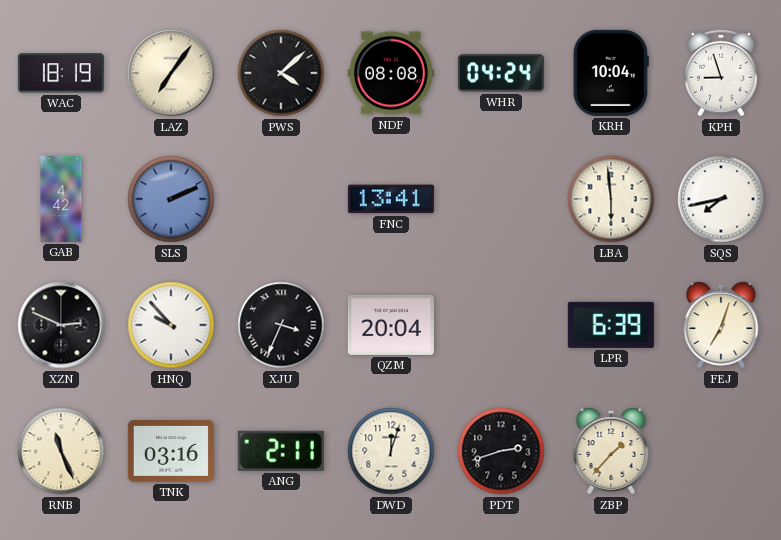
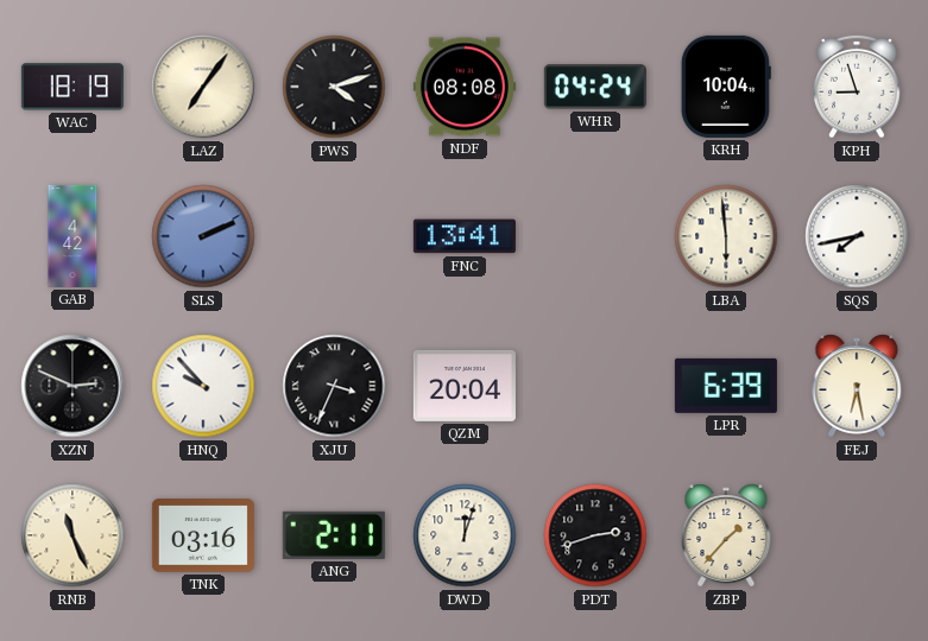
PWS: 4:08 -> 4:12
FEJ: 7:03 -> 6:28
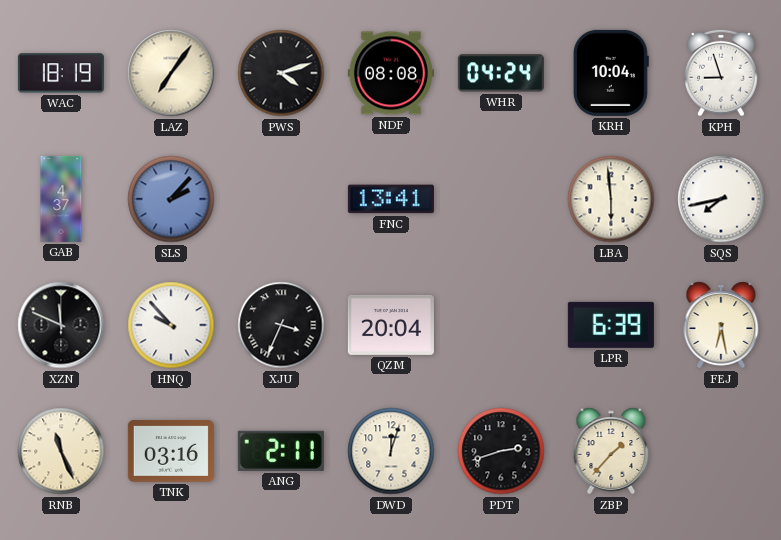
GAB: 4:42 -> 4:37
SLS: 2:11 -> 2:07
XZN: 2:49 -> 11:49
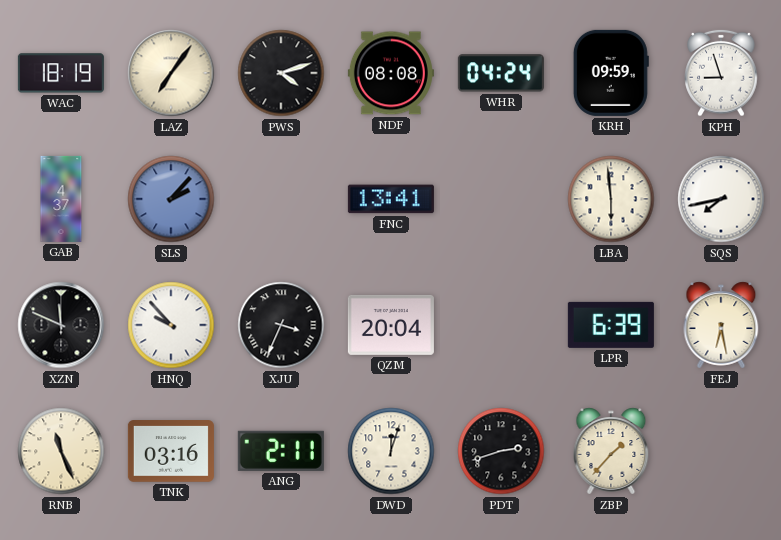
KRH: 10:04 -> 09:59
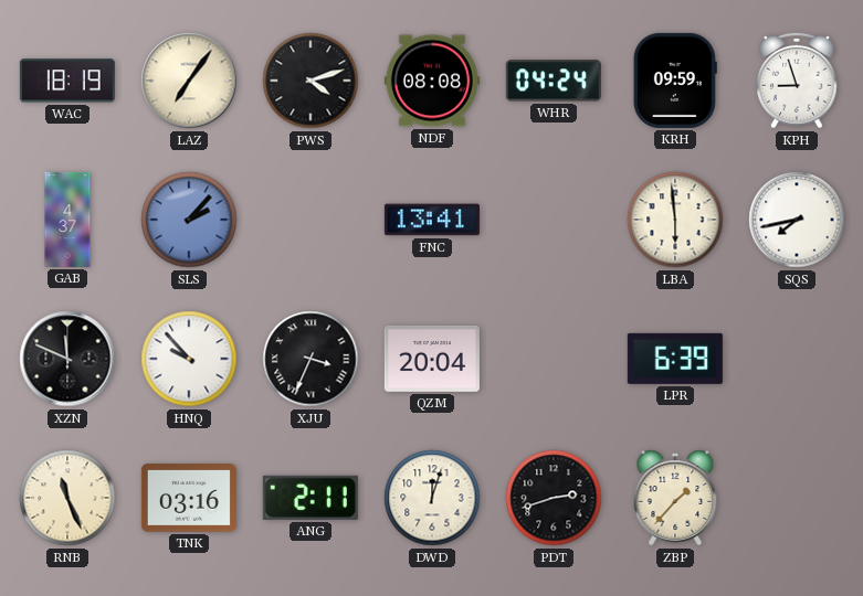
FEJ: 6:28 -> none
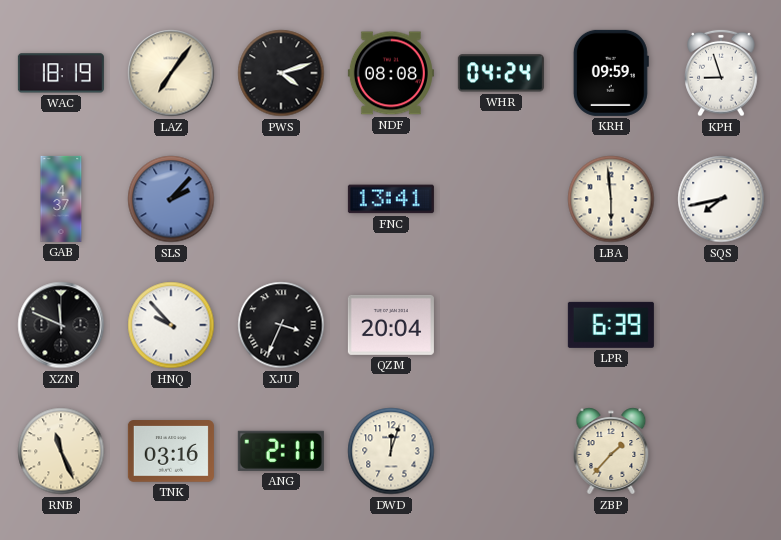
PDT: 2:42 -> none
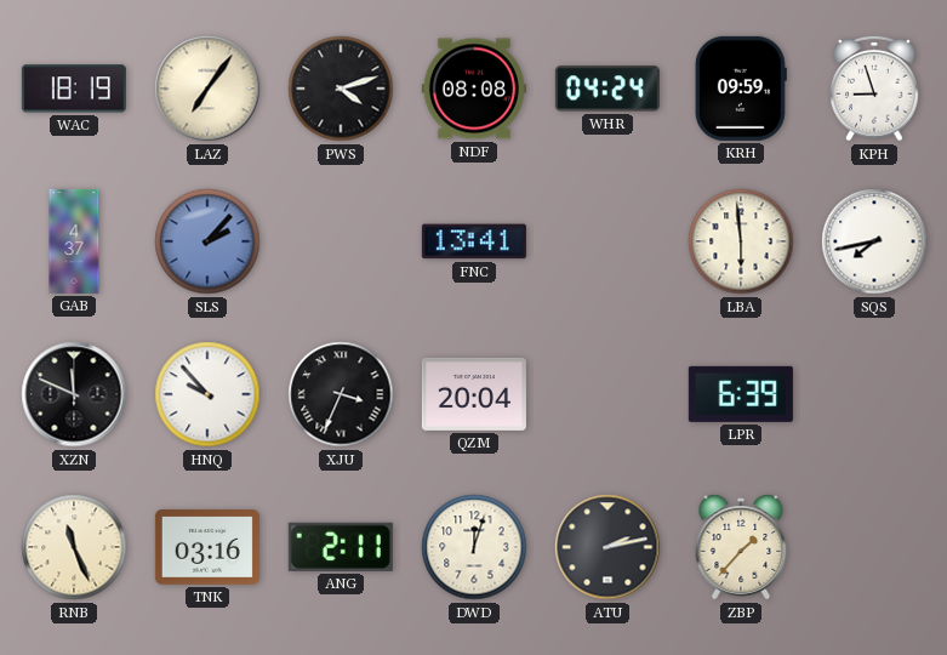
ATU: none -> 2:13
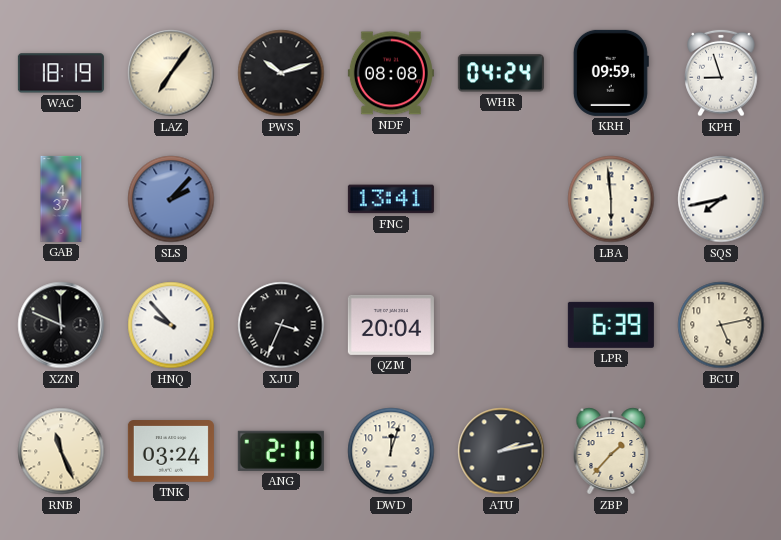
PWS: 4:12 -> 10:12
BCU: none -> 5:13
TNK: 03:16 -> 03:24
